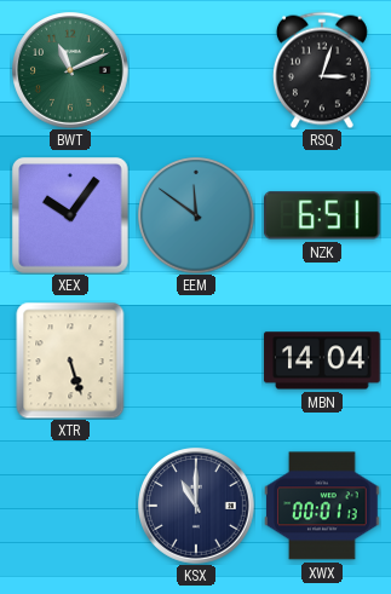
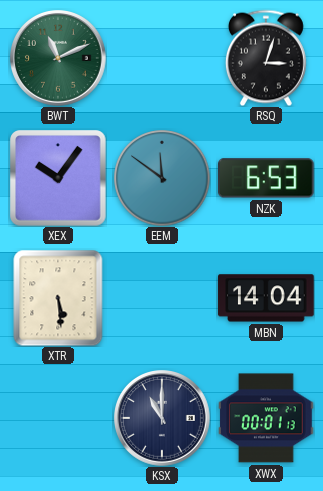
NZK: 6:51 -> 6:53
XTR: 5:27 -> 5:29
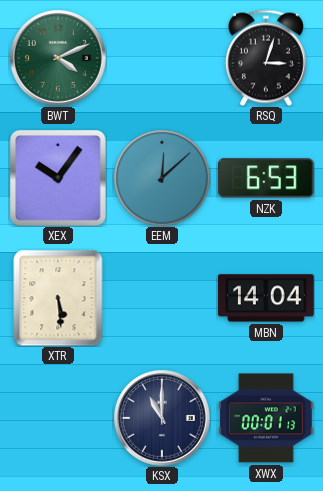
BWT: 11:11 -> 4:11
EEM: 11:51 -> 12:08
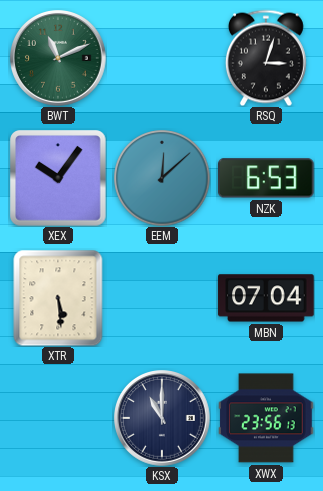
BWT: 4:11 -> 11:11
MBN: 14:04 -> 07:04
XWX: 00:01 -> 23:56
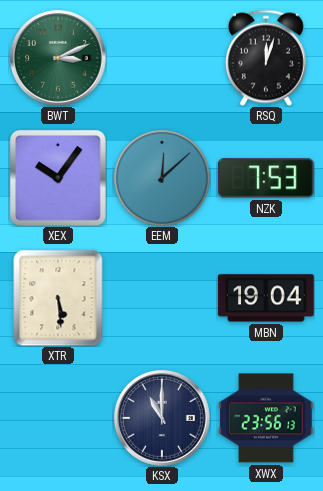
BWT: 11:11 -> 3:11
RSQ: 3:03 -> 12:03
NZK: 6:53 -> 7:53
MBN: 07:04 -> 19:04
